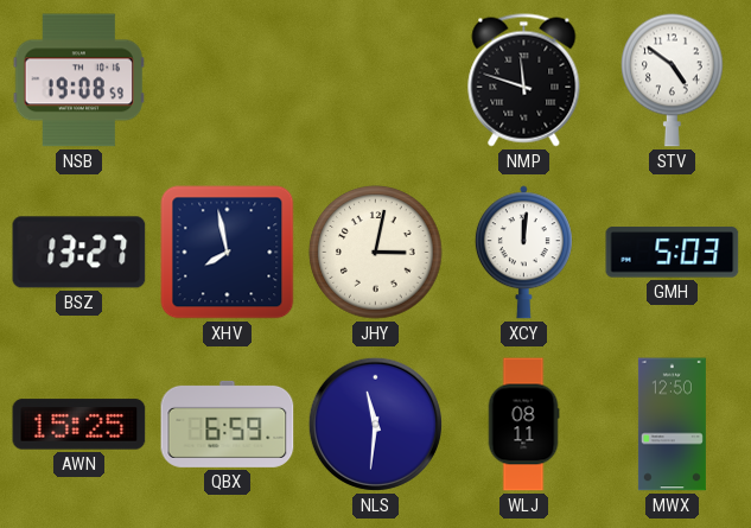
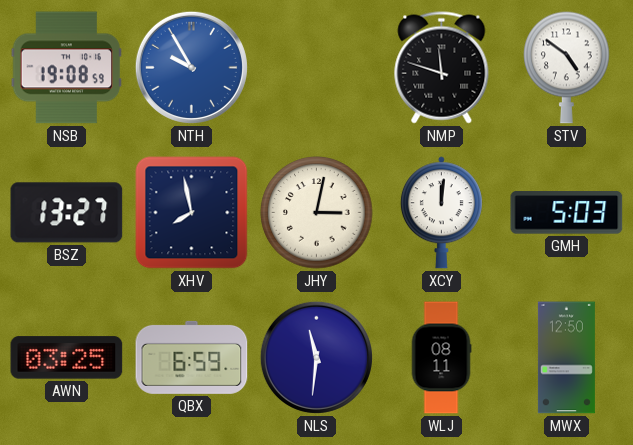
NTH: none -> 9:55
AWN: 15:25 -> 03:25
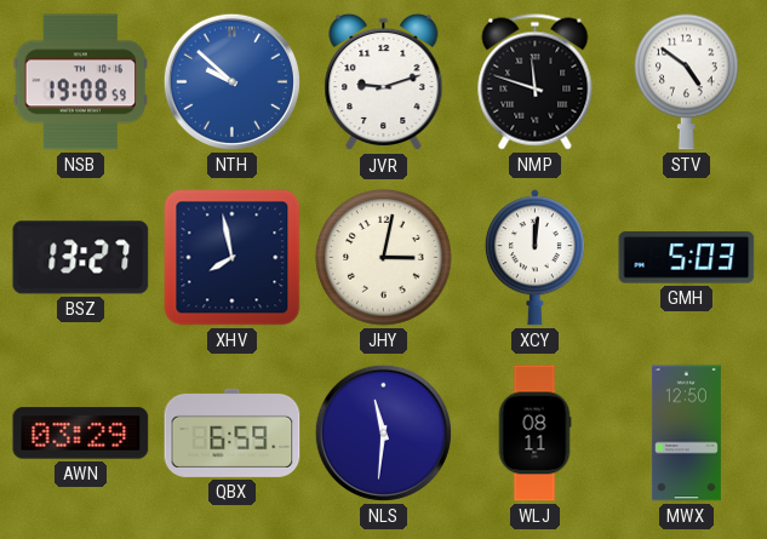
NTH: 9:55 -> 9:52
JVR: none -> 9:12
AWN: 03:25 -> 03:29
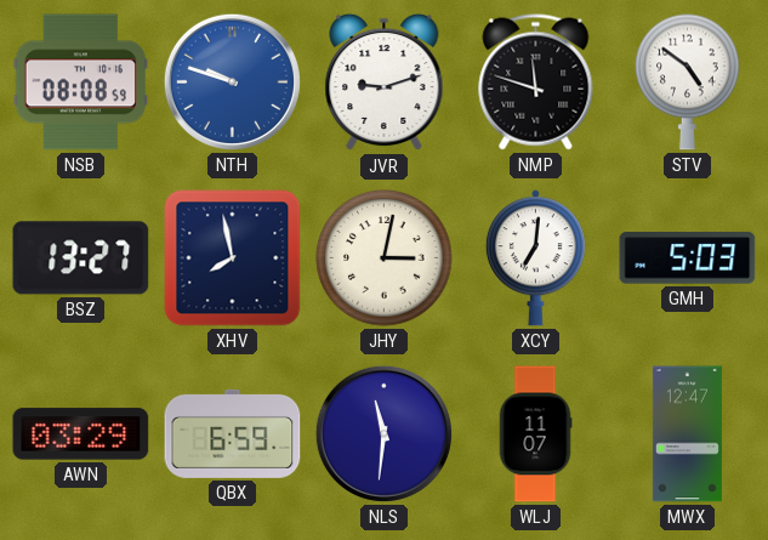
NSB: 19:08 -> 08:08
NTH: 9:52 -> 9:48
XCY: 12:01 -> 7:01
WLJ: 08:11 -> 11:07
MWX: 12:50 -> 12:47
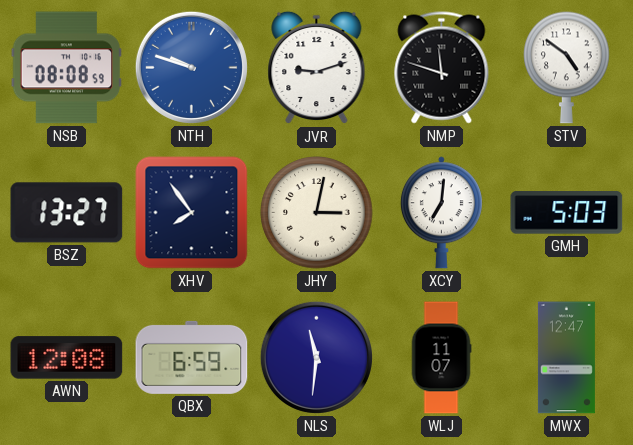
XHV: 7:58 -> 7:54
AWN: 03:29 -> 12:08
